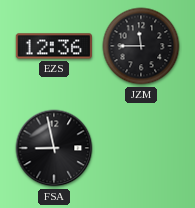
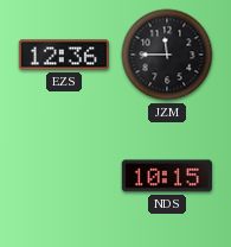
FSA: 8:58 -> none
NDS: none -> 10:15
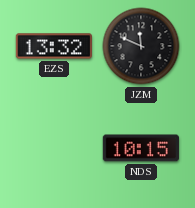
EZS: 12:36 -> 13:32
JZM: 11:45 -> 11:49
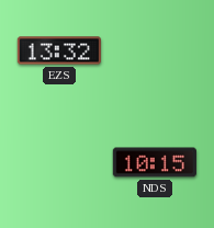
JZM: 11:49 -> none
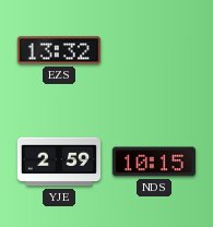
YJE: none -> 2:59
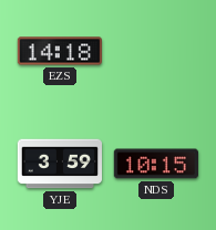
EZS: 13:32 -> 14:18
YJE: 2:59 -> 3:59
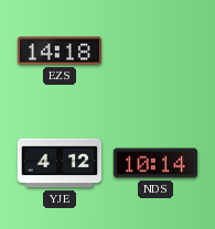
YJE: 3:59 -> 4:12
NDS: 10:15 -> 10:14
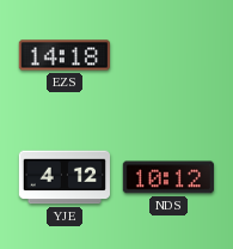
NDS: 10:14 -> 10:12
